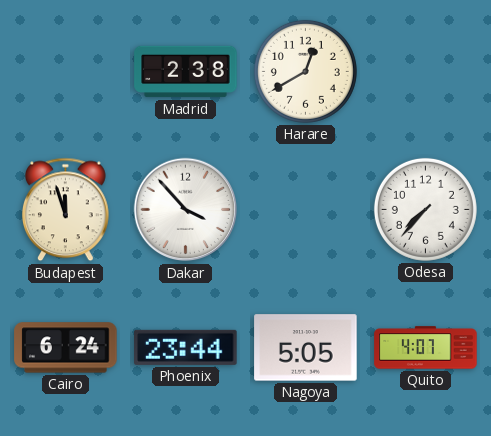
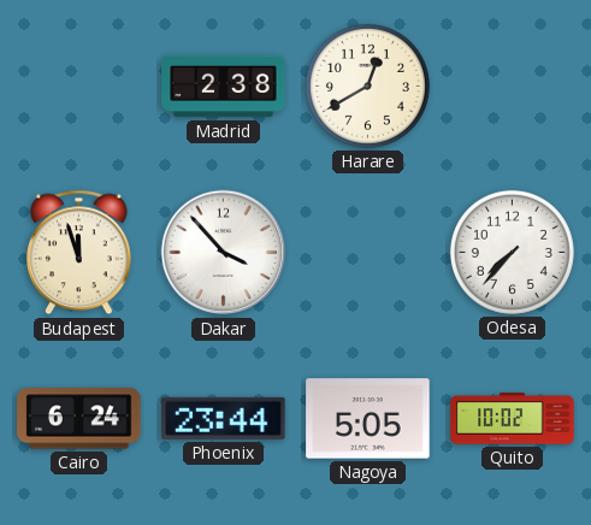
Quito: 4:07 -> 10:02
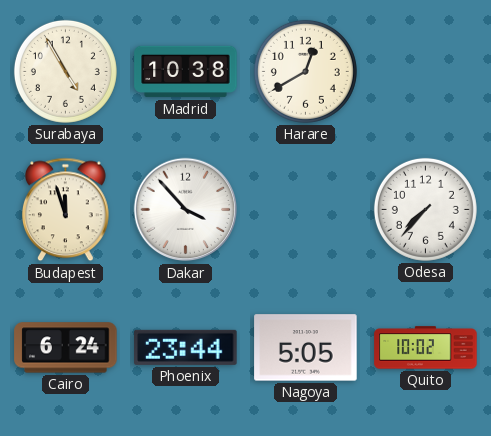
Surabaya: none -> 4:55
Madrid: 2:38 -> 10:38
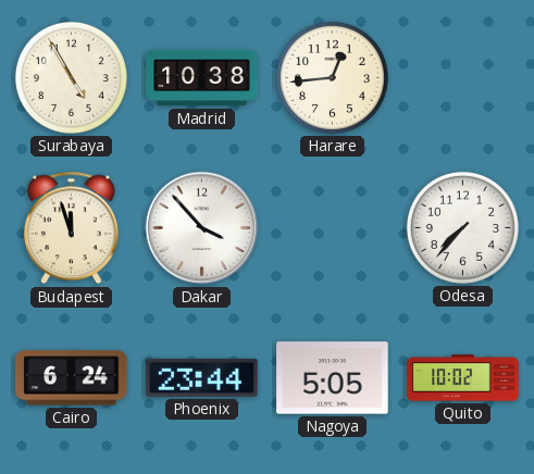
Harare: 12:40 -> 12:44
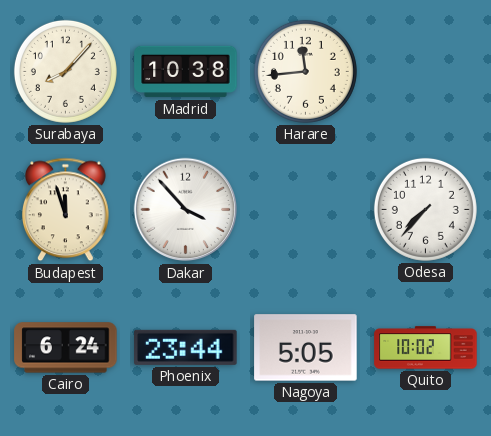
Surabaya: 4:55 -> 8:07
Harare: 12:44 -> 11:44
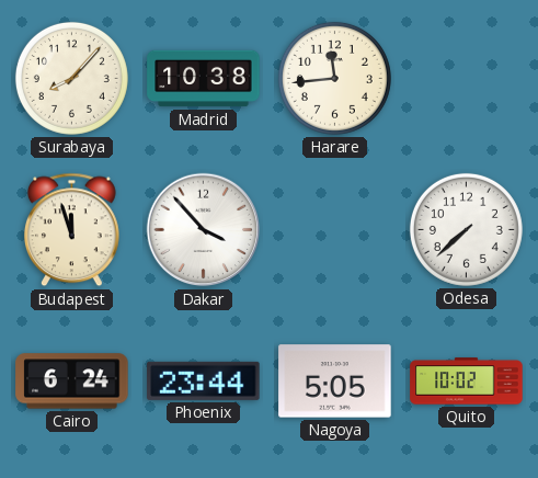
Odesa: 7:37 -> 7:38
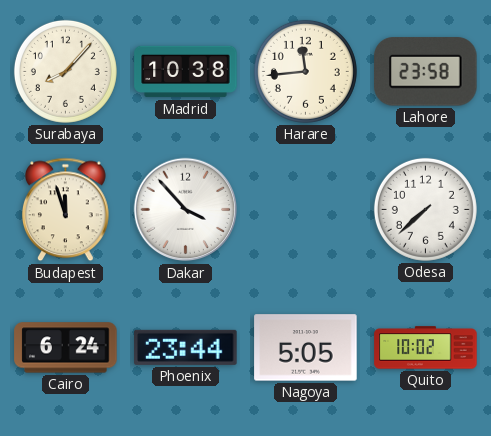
Lahore: none -> 23:58
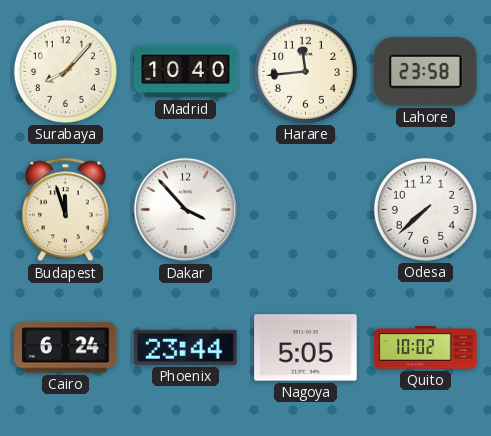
Madrid: 10:38 -> 10:40
